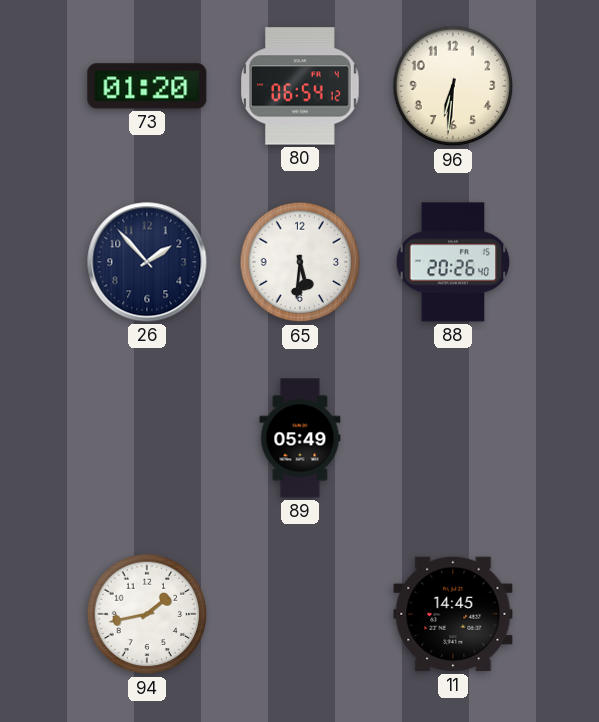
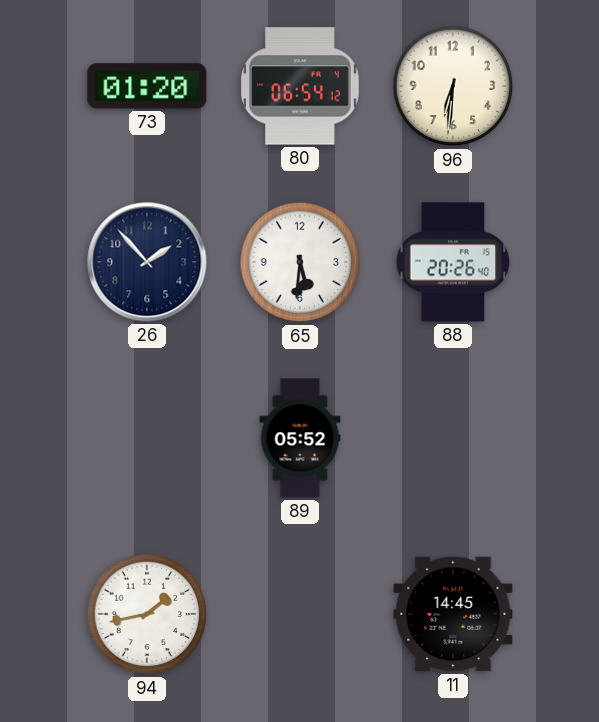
89: 05:49 -> 05:52
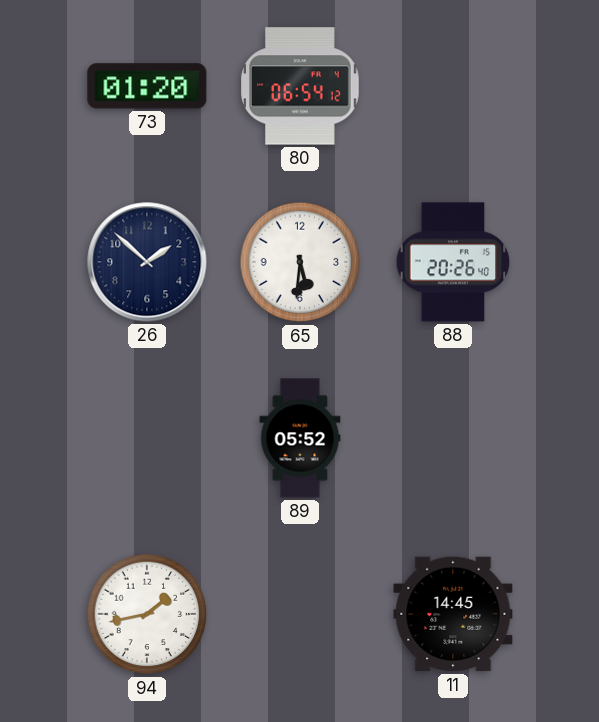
96: 6:31 -> none
26: 1:53 -> 1:52
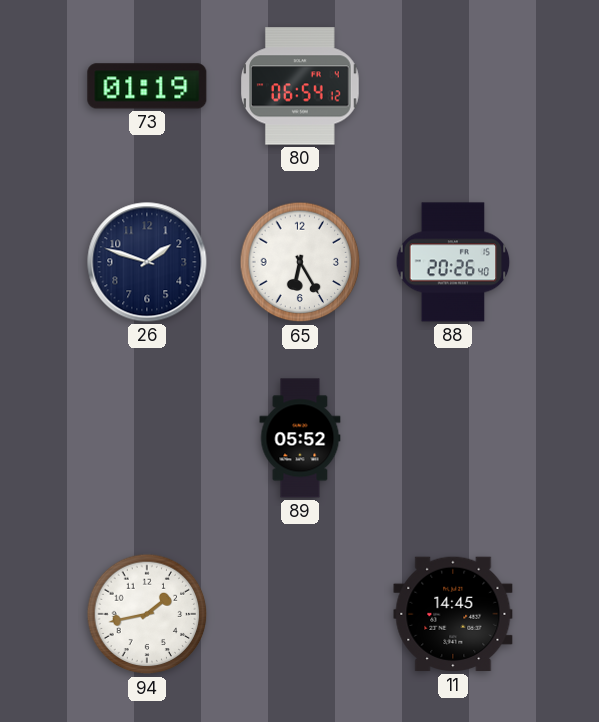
73: 01:20 -> 01:19
26: 1:52 -> 1:48
65: 5:31 -> 6:25
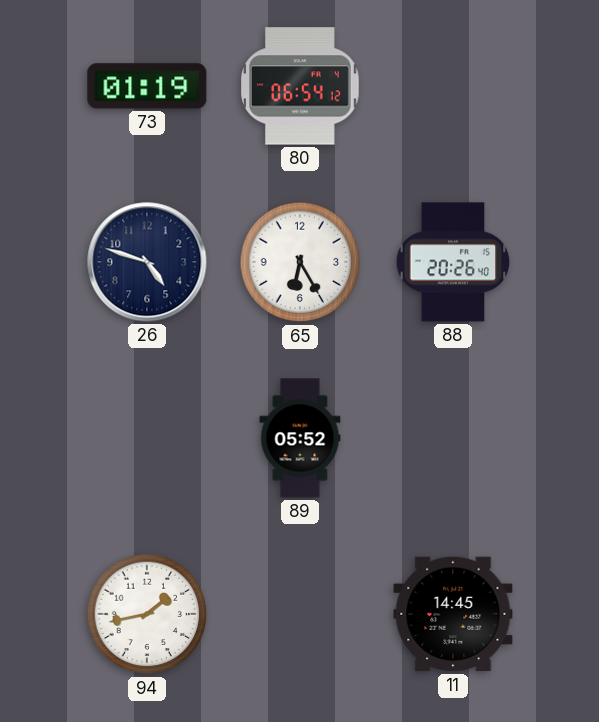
26: 1:48 -> 4:48
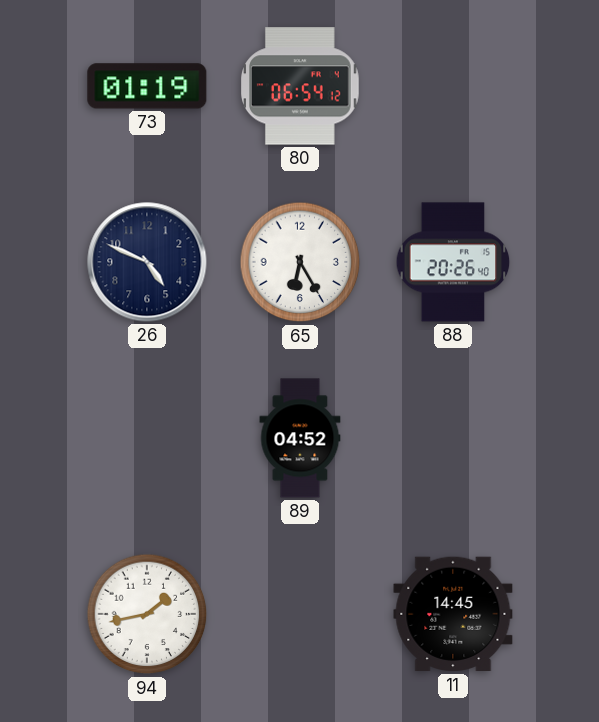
26: 4:48 -> 4:49
89: 05:52 -> 04:52
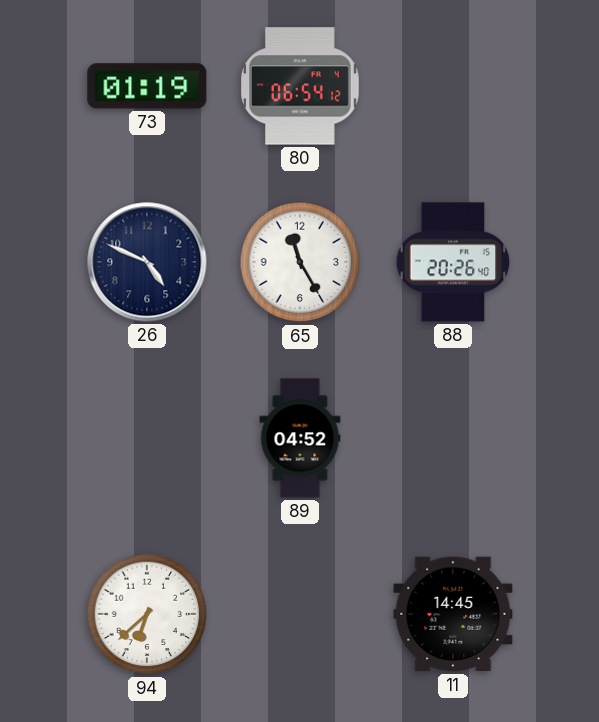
65: 6:25 -> 11:25
94: 1:43 -> 6:38
